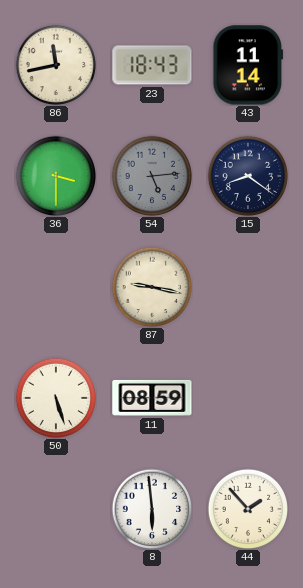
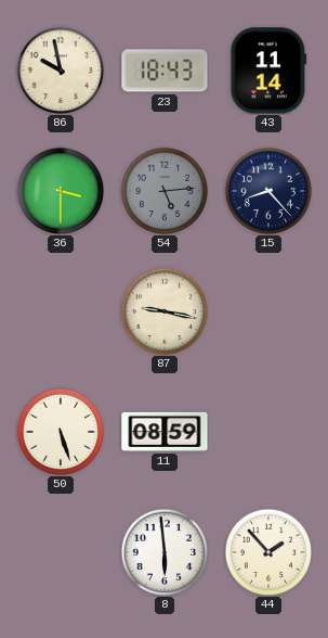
86: 11:43 -> 9:58
15: 8:21 -> 8:23
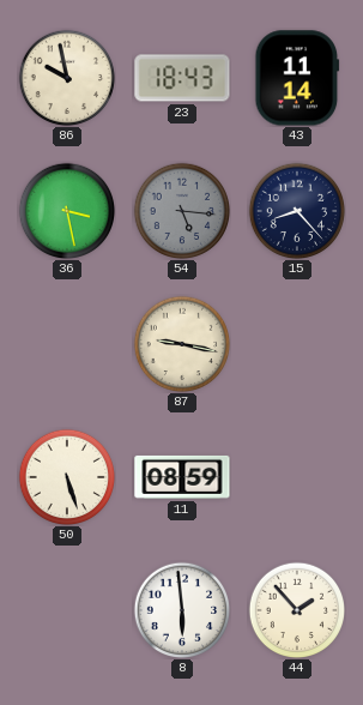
36: 3:30 -> 3:28
54: 5:14 -> 5:16
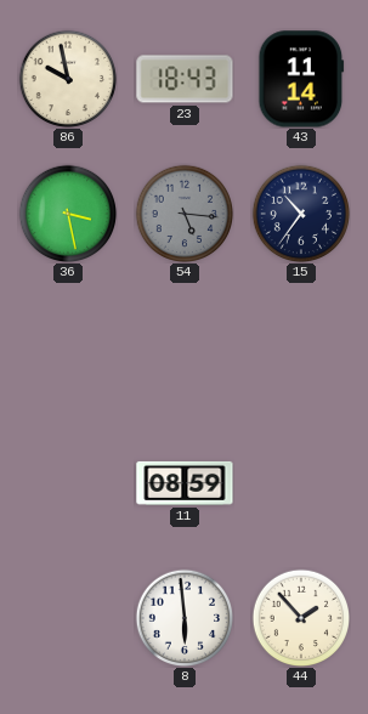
15: 8:23 -> 10:36
87: 9:17 -> none
50: 5:27 -> none
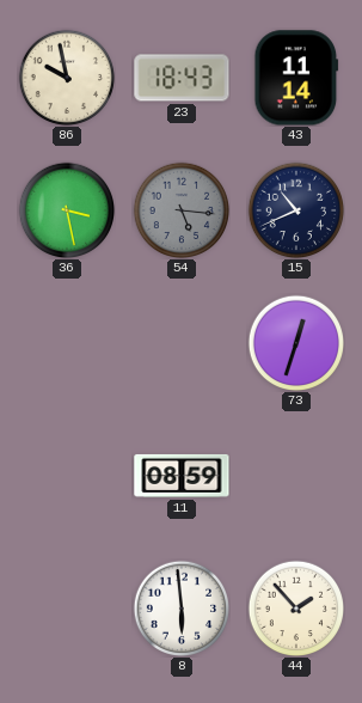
15: 10:36 -> 10:41
73: none -> 12:33
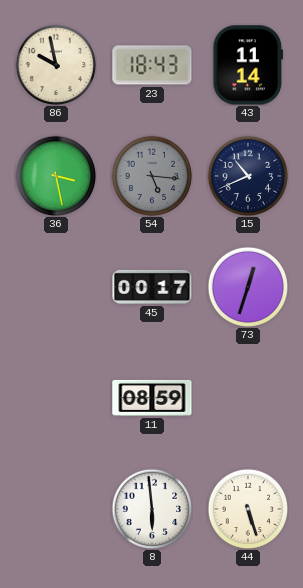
45: none -> 00:17
44: 1:53 -> 5:27
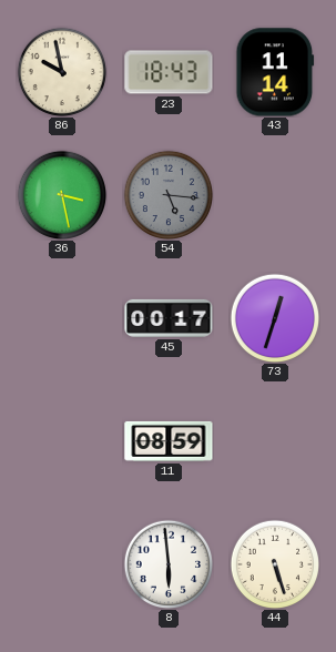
15: 10:41 -> none
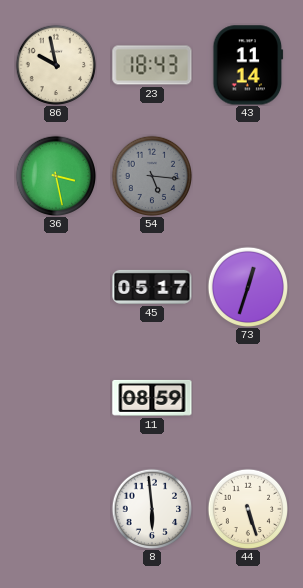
45: 00:17 -> 05:17
